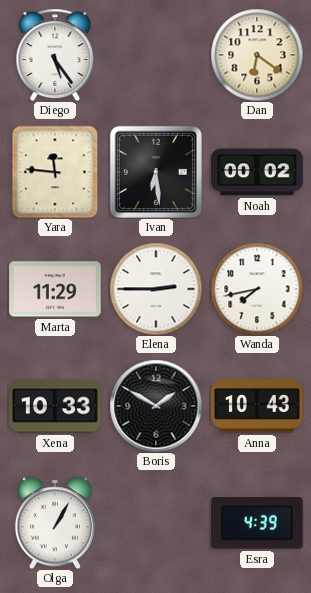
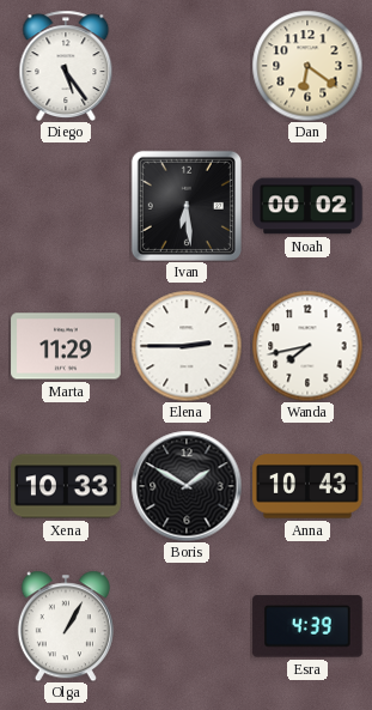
Yara: 11:46 -> none
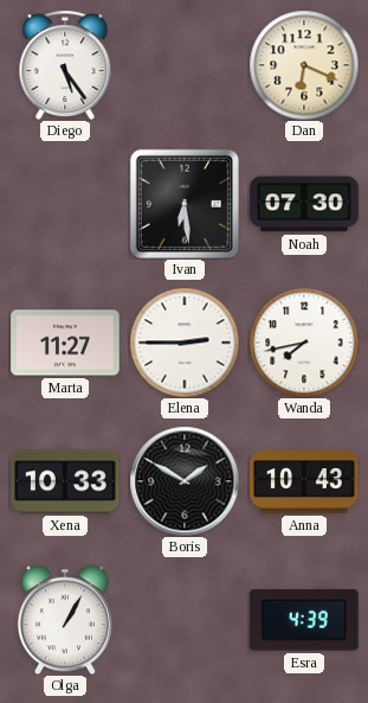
Dan: 6:21 -> 6:19
Noah: 00:02 -> 07:30
Marta: 11:29 -> 11:27
